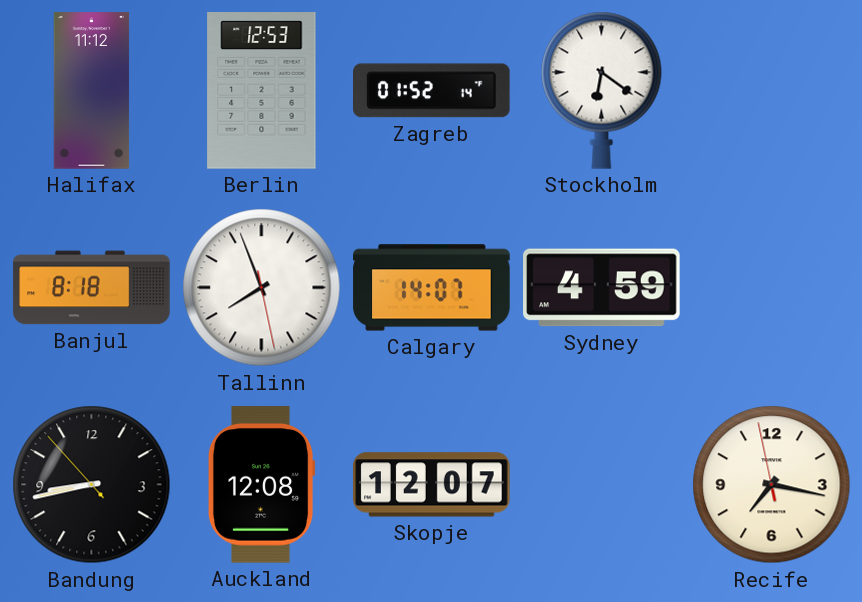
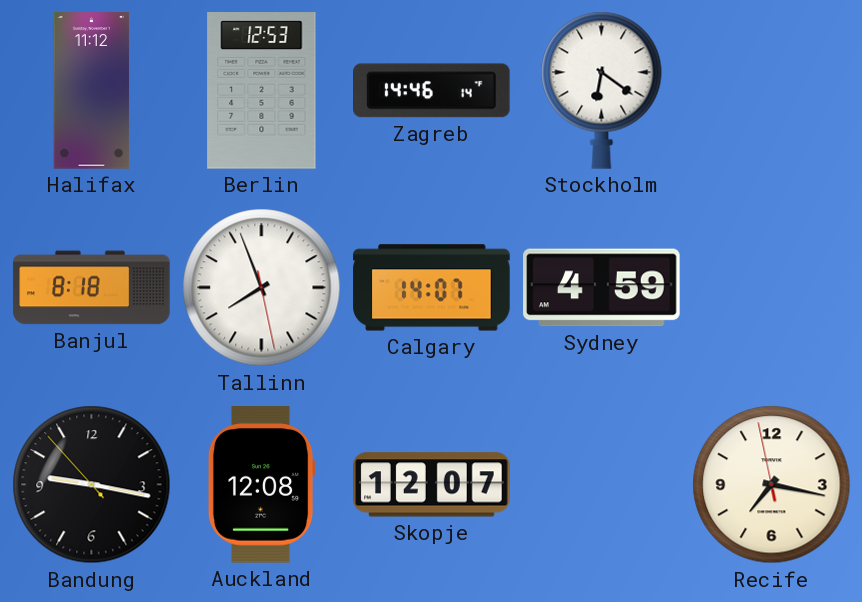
Zagreb: 01:52 -> 14:46
Bandung: 8:42 -> 9:16
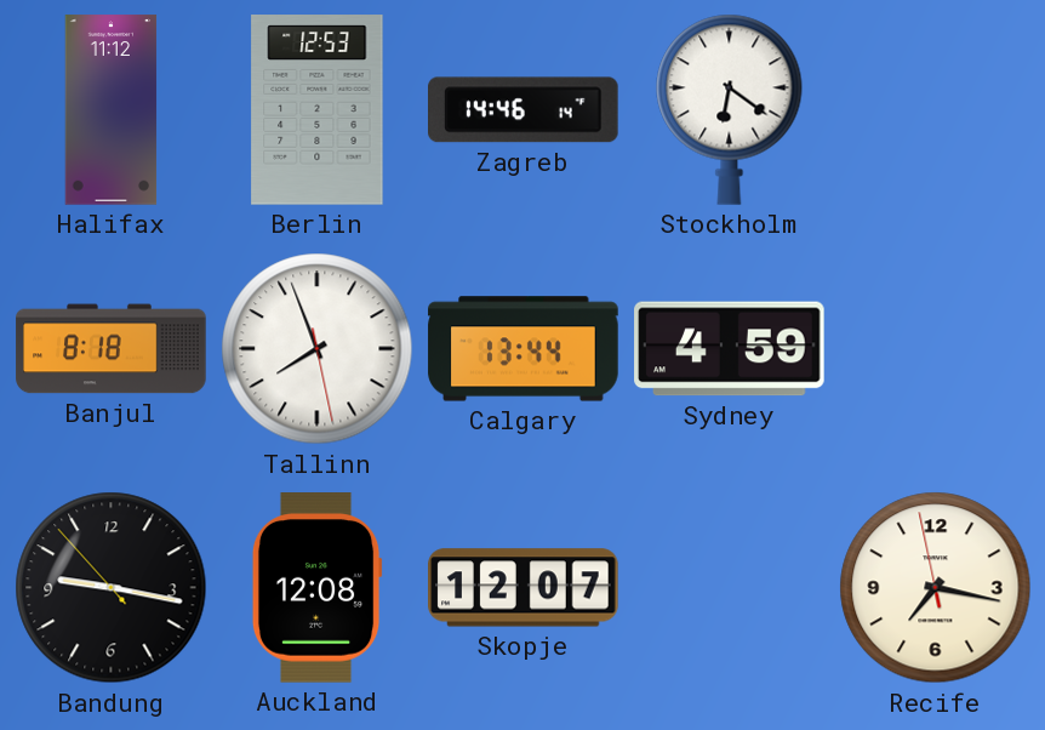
Calgary: 14:07 -> 13:44
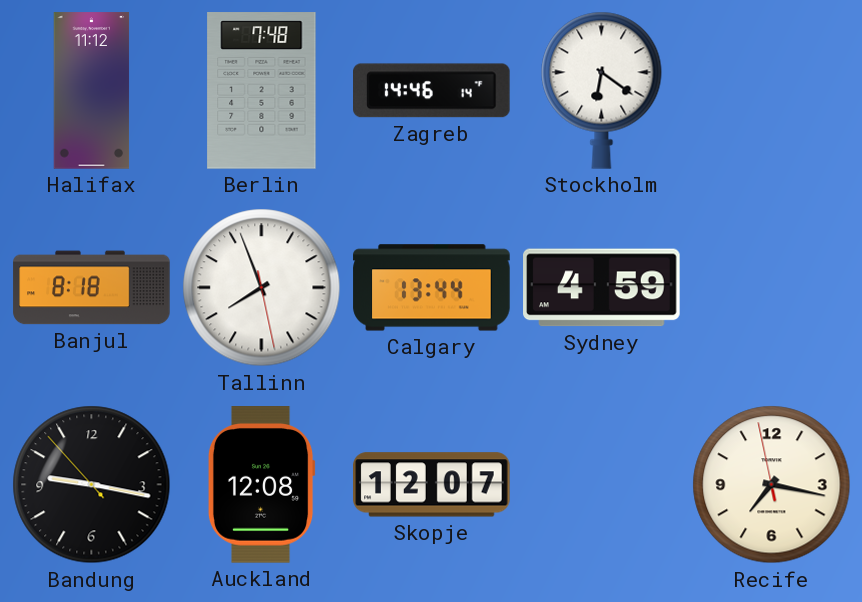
Berlin: 12:53 -> 7:48
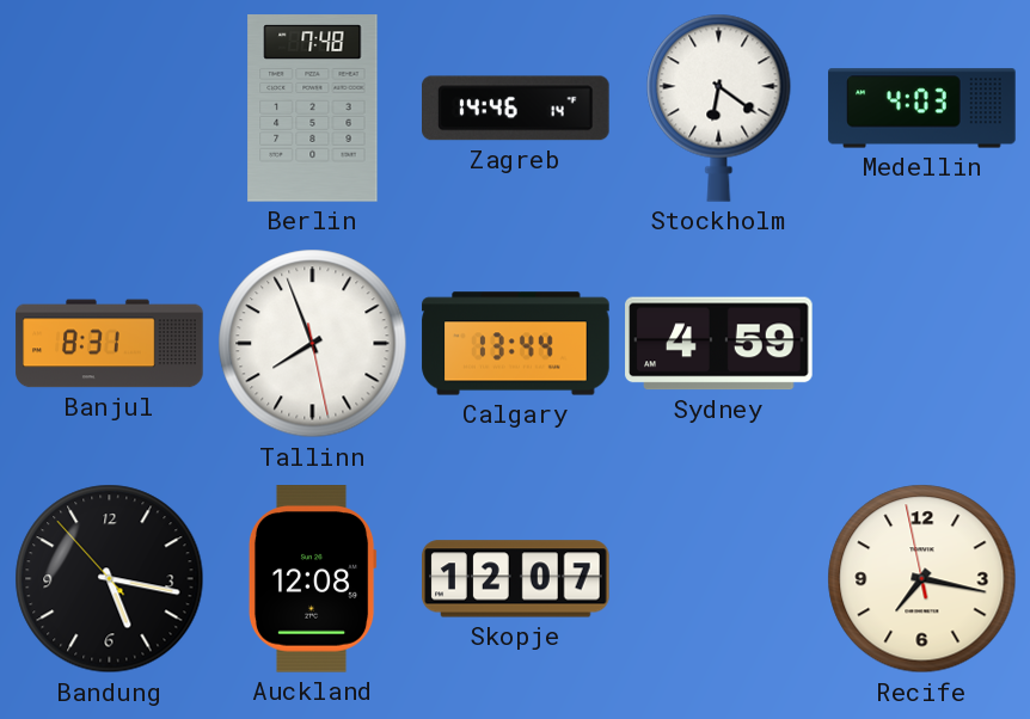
Halifax: 11:12 -> none
Medellin: none -> 4:03
Banjul: 8:18 -> 8:31
Bandung: 9:16 -> 5:16
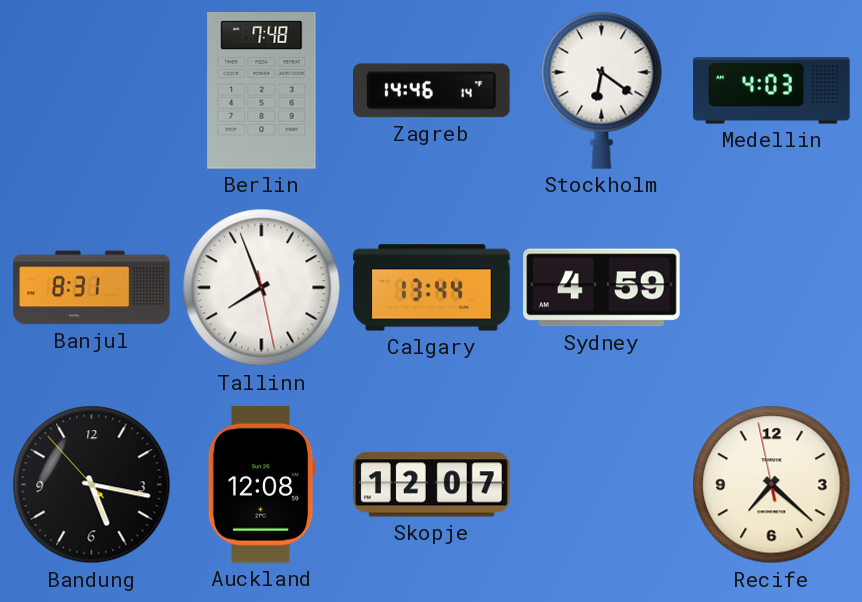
Recife: 7:16 -> 7:21
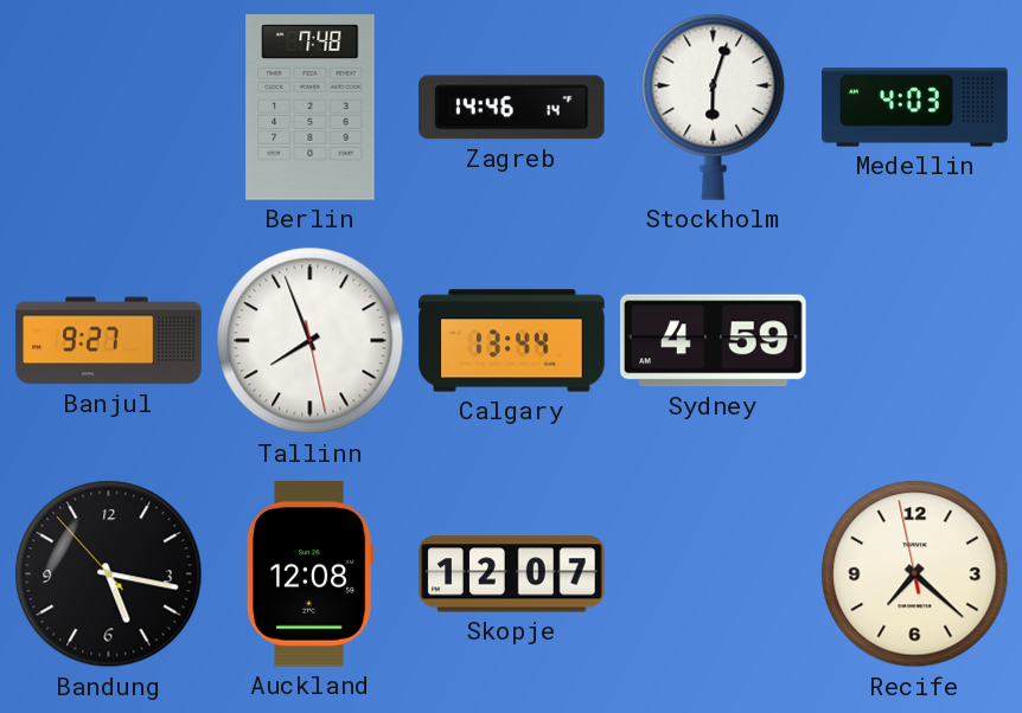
Stockholm: 6:21 -> 6:03
Banjul: 8:31 -> 9:27
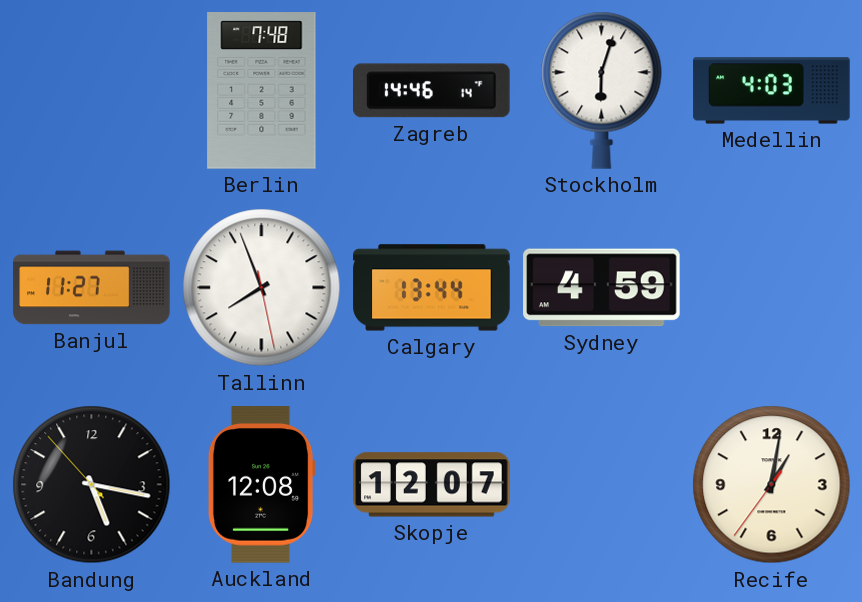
Banjul: 9:27 -> 11:27
Recife: 7:21 -> 1:01
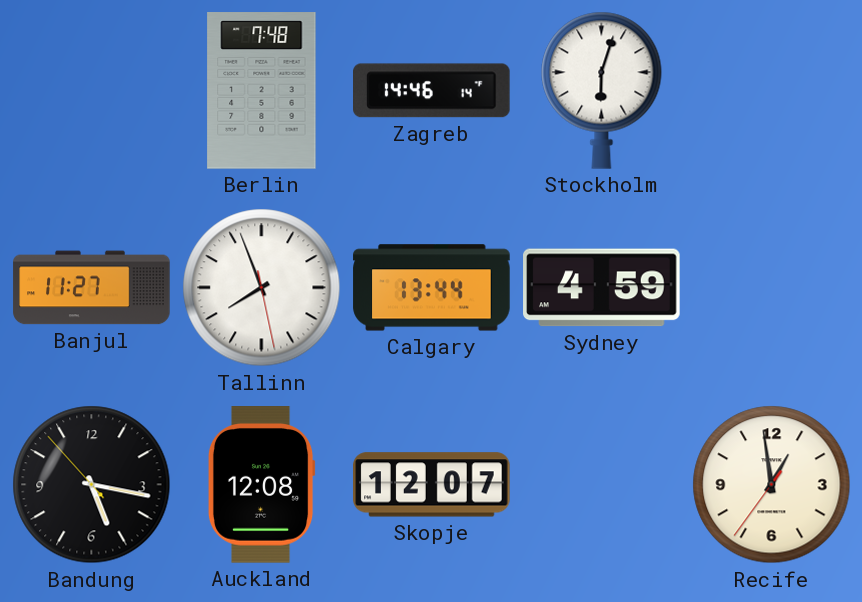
Medellin: 4:03 -> none
Recife: 1:01 -> 12:58
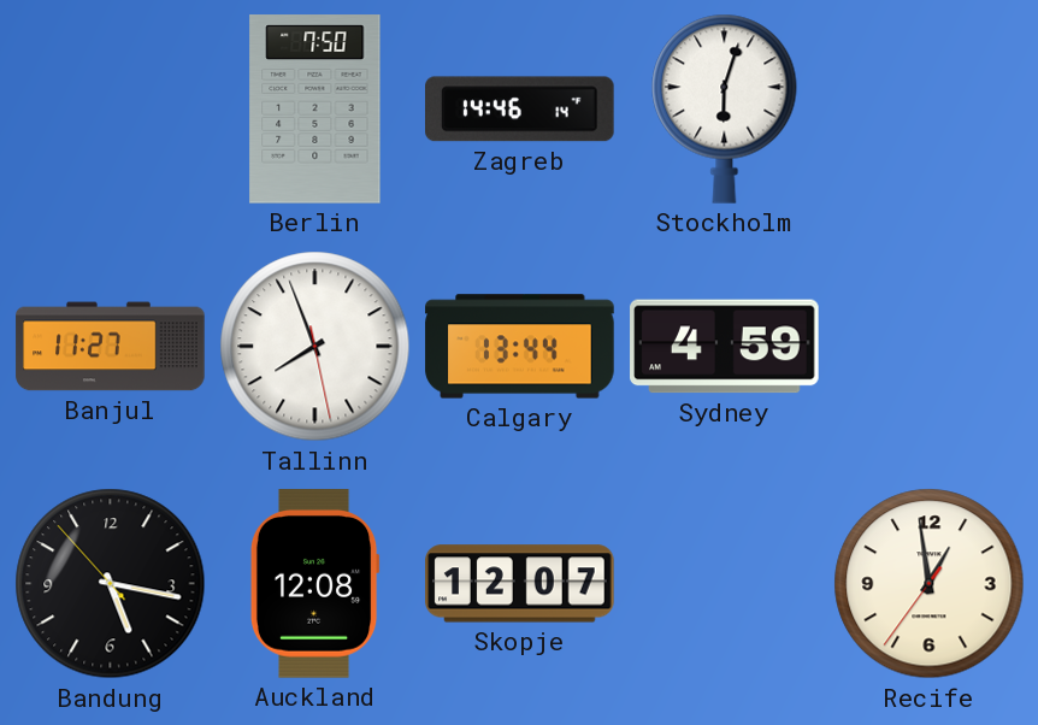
Berlin: 7:48 -> 7:50
